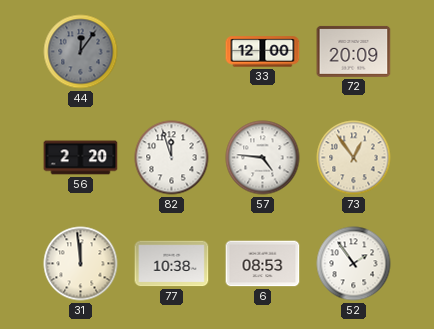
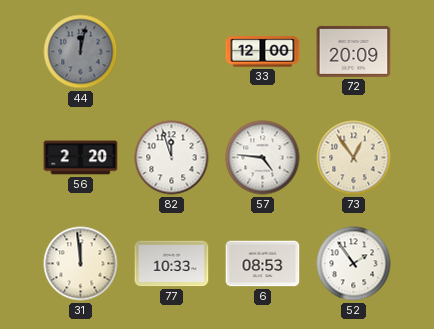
44: 12:06 -> 12:02
77: 10:38 -> 10:33
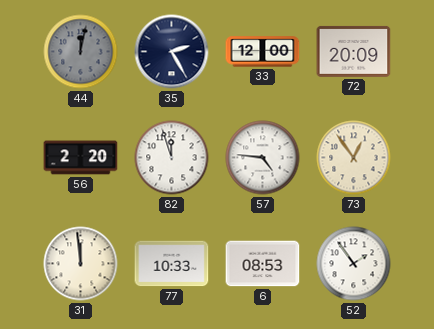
35: none -> 2:25
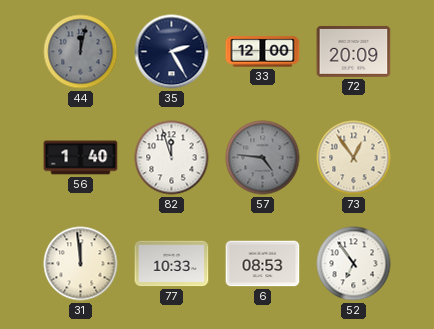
56: 2:20 -> 1:40
57 dial: white -> grey
52: 1:54 -> 6:54
